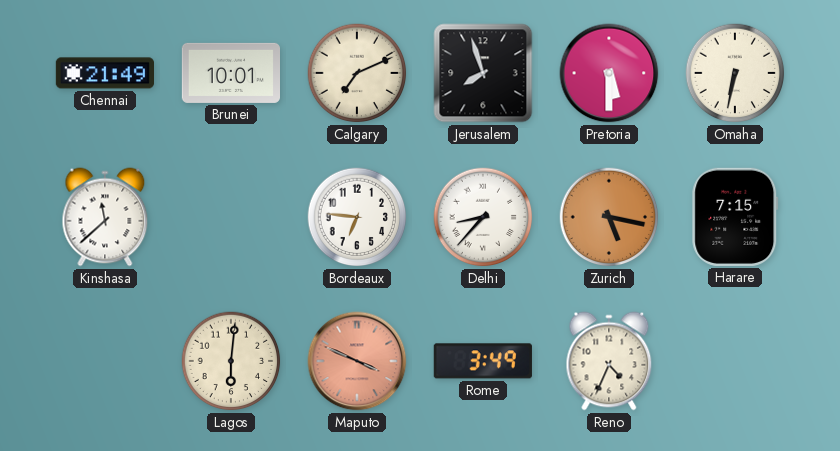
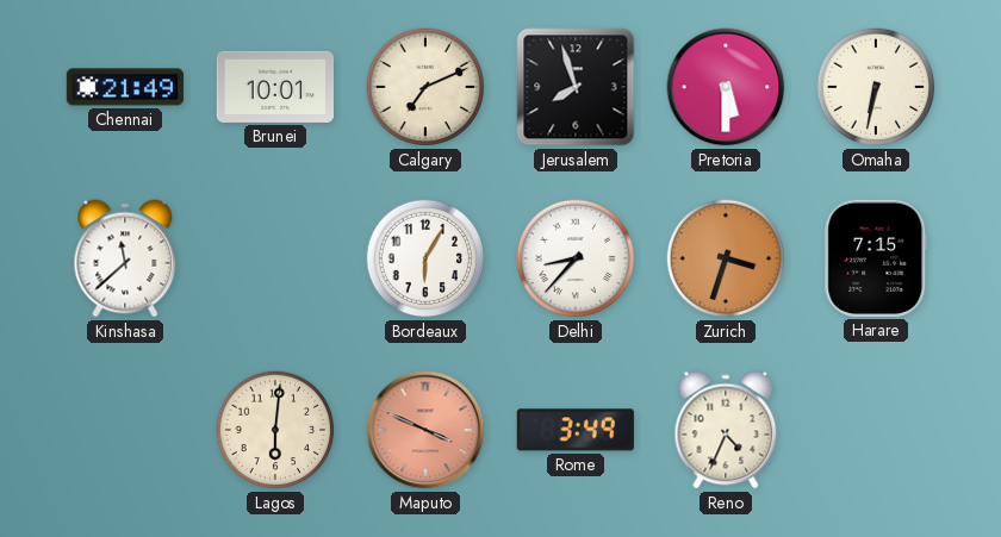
Bordeaux: 6:46 -> 6:05
Zurich: 5:17 -> 3:33
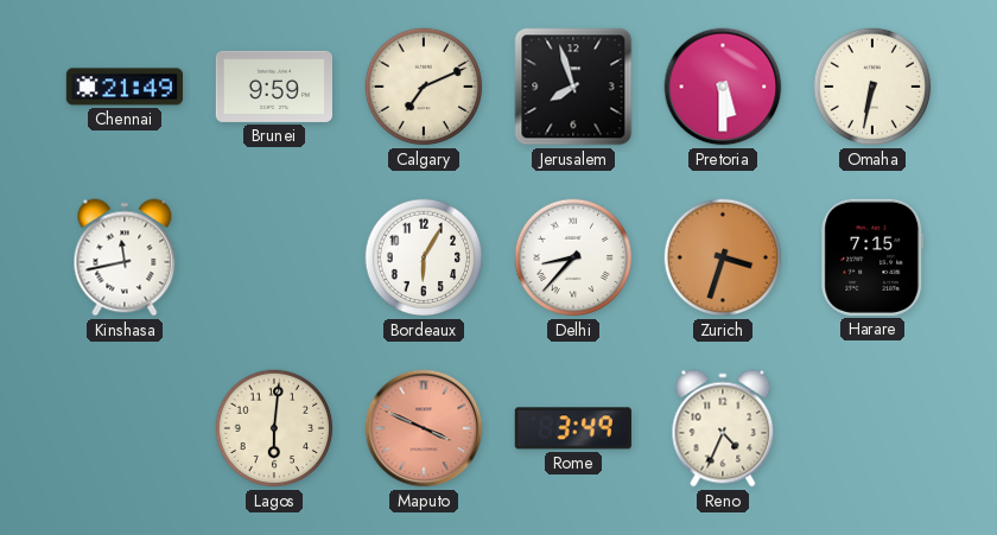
Brunei: 10:01 -> 9:59
Kinshasa: 11:38 -> 11:43
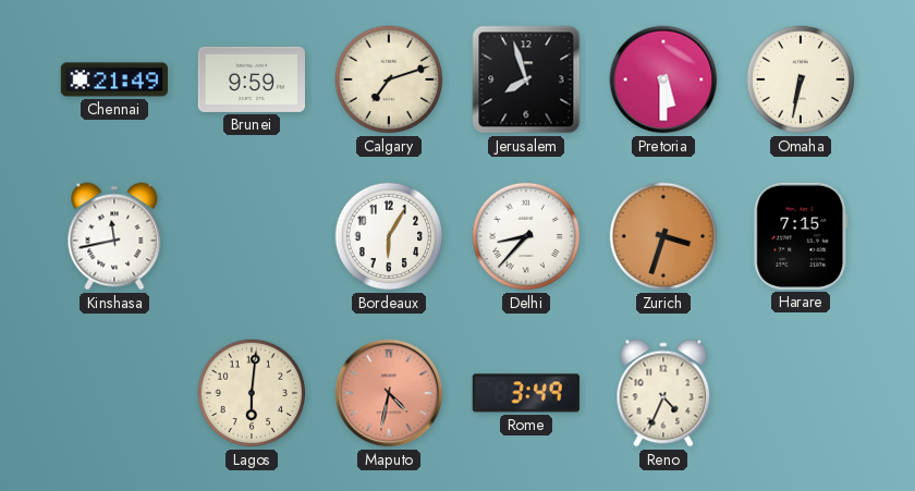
Calgary: 7:11 -> 7:12
Maputo: 3:49 -> 4:32
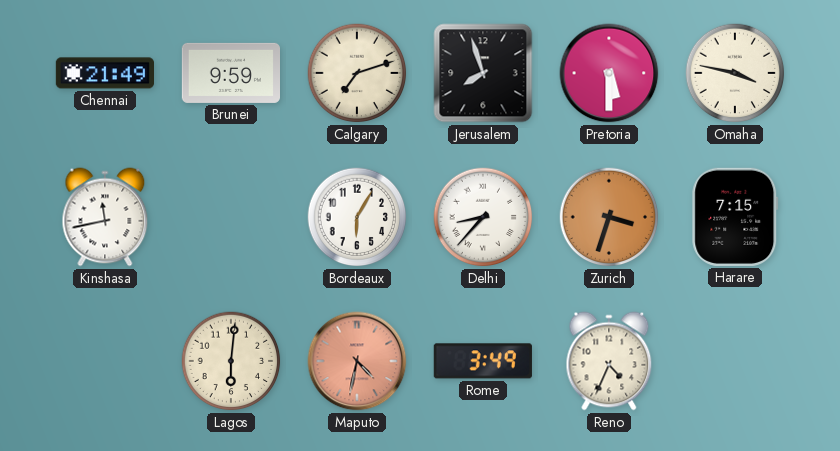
Omaha: 6:32 -> 3:47
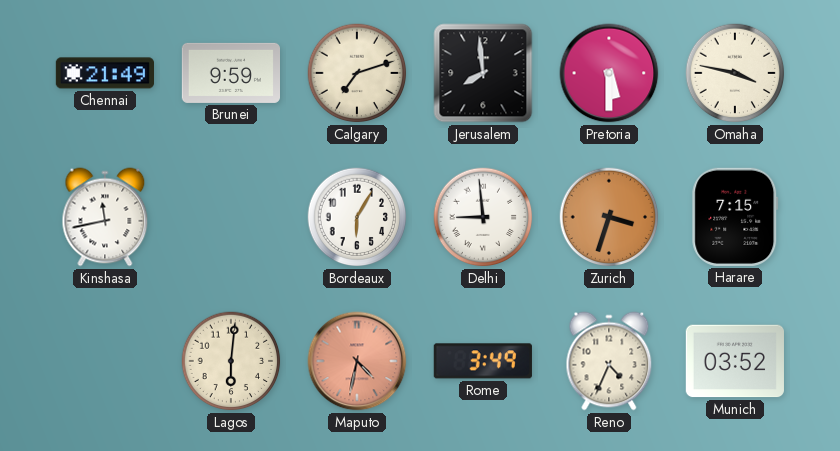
Jerusalem: 7:57 -> 7:59
Delhi: 8:37 -> 8:59
Munich: none -> 03:52
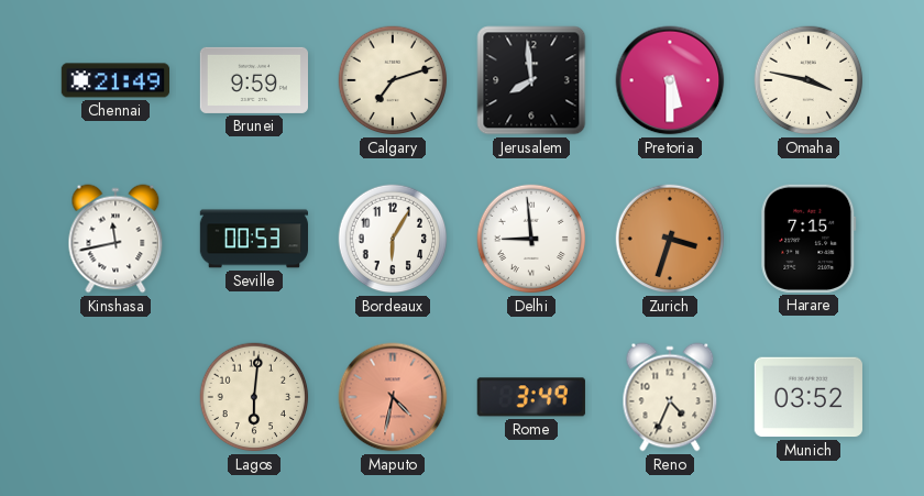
Seville: none -> 00:53
